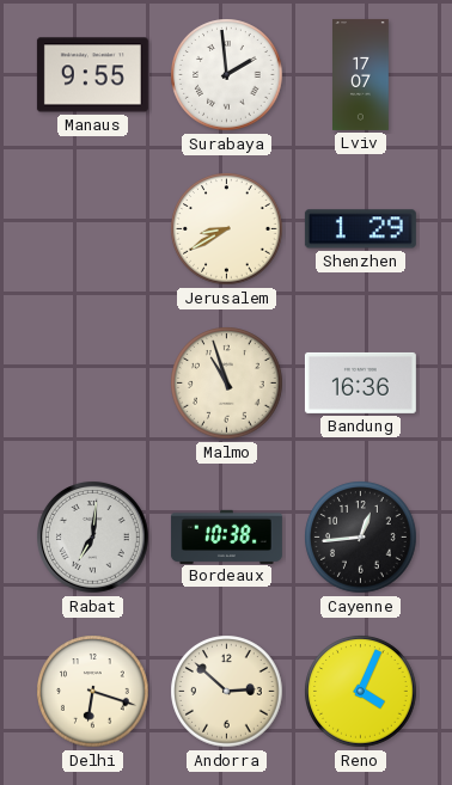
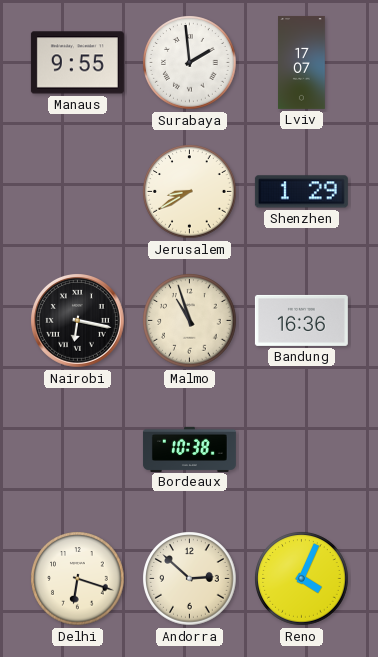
Nairobi: none -> 6:17
Rabat: 7:01 -> none
Cayenne: 12:44 -> none
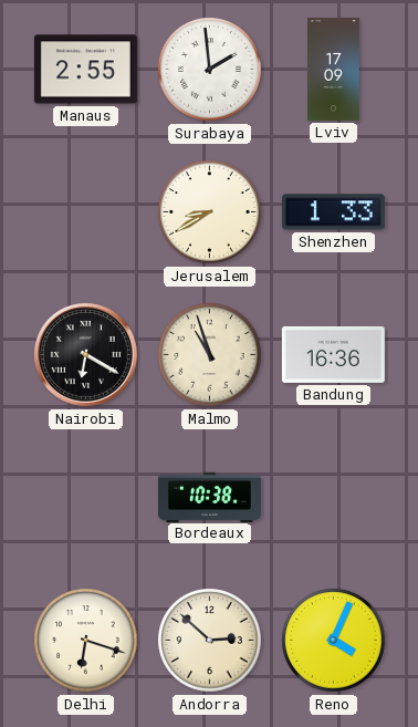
Manaus: 9:55 -> 2:55
Lviv: 17:07 -> 17:09
Shenzhen: 1:29 -> 1:33
Nairobi: 6:17 -> 6:20
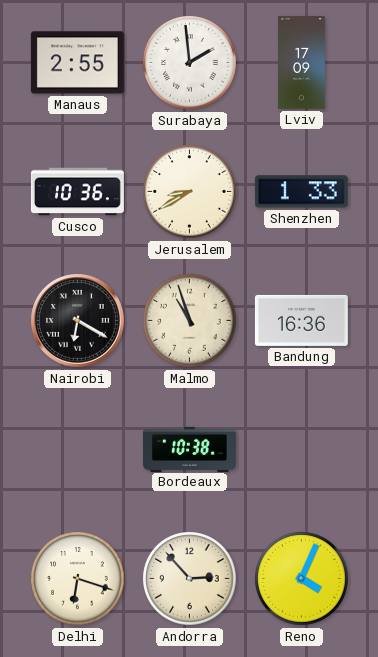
Cusco: none -> 10:36
Andorra: 2:52 -> 2:53
